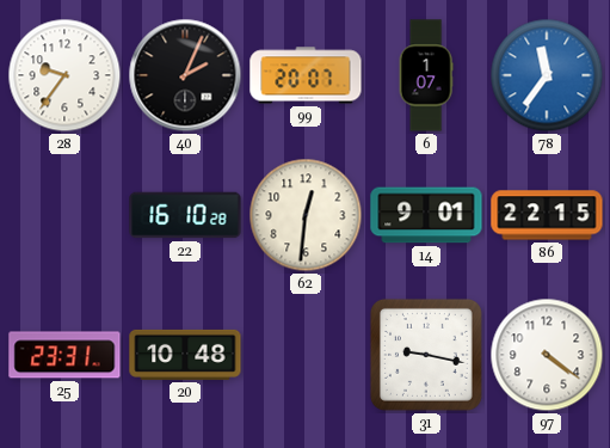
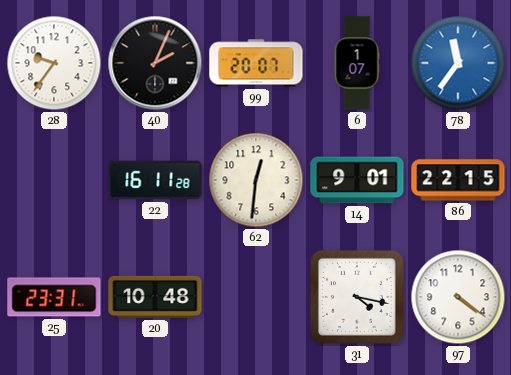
22: 16:10 -> 16:11
31: 9:17 -> 4:17
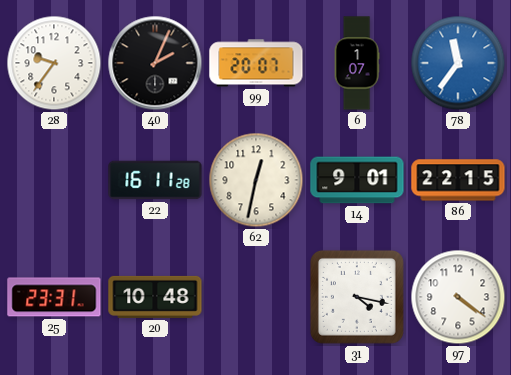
62: 12:31 -> 12:32
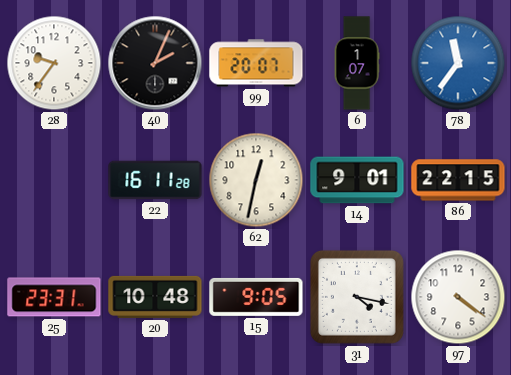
15: none -> 9:05
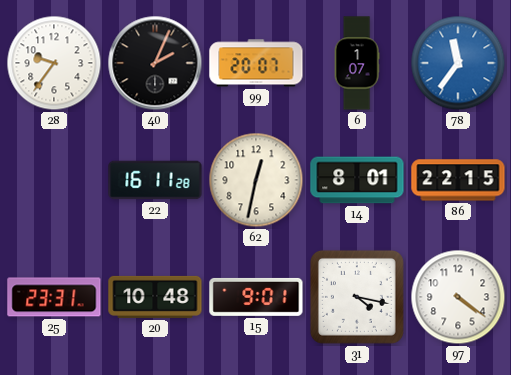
14: 9:01 -> 8:01
15: 9:05 -> 9:01
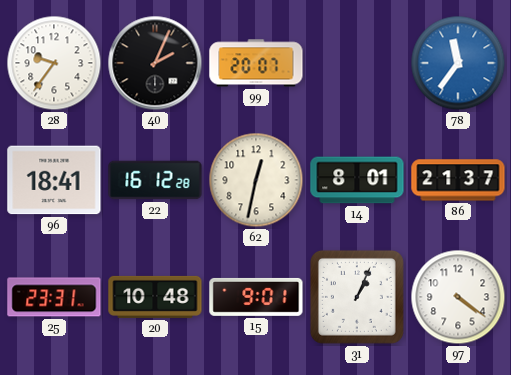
6: 1:07 -> none
96: none -> 18:41
22: 16:11 -> 16:12
86: 22:15 -> 21:37
31: 4:17 -> 1:04
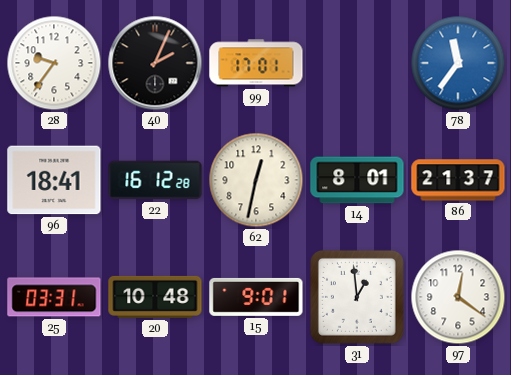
99: 20:07 -> 17:01
25: 23:31 -> 03:31
31: 1:04 -> 12:59
97: 4:21 -> 12:21
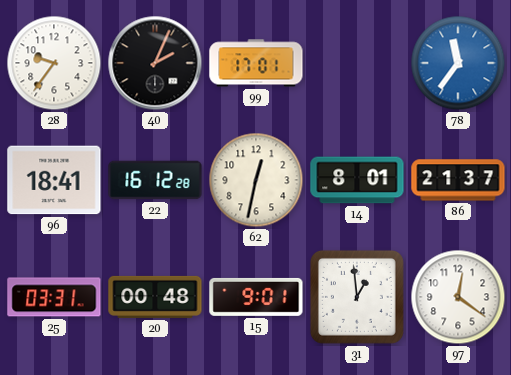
20: 10:48 -> 00:48
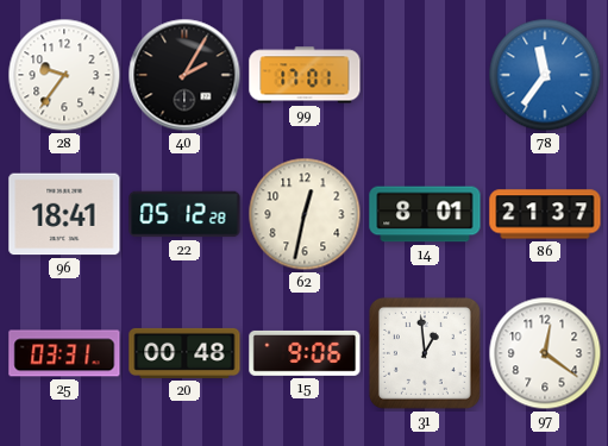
40: 2:04 -> 2:05
22: 16:12 -> 05:12
15: 9:01 -> 9:06
